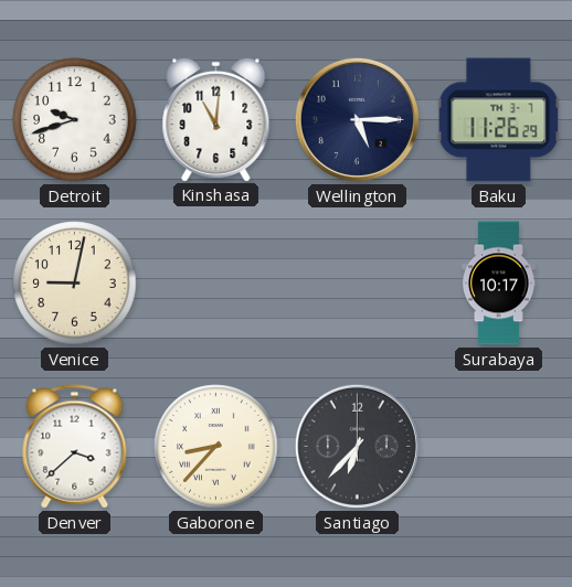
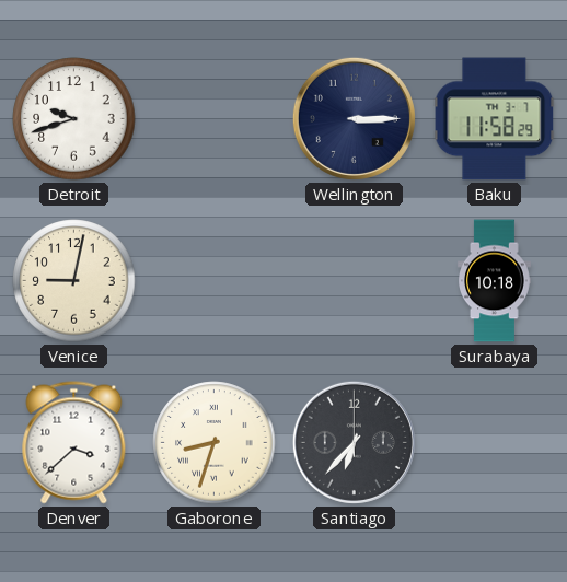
Kinshasa: 11:01 -> none
Wellington: 5:15 -> 3:15
Baku: 11:26 -> 11:58
Surabaya: 10:17 -> 10:18
Gaborone: 8:37 -> 8:33
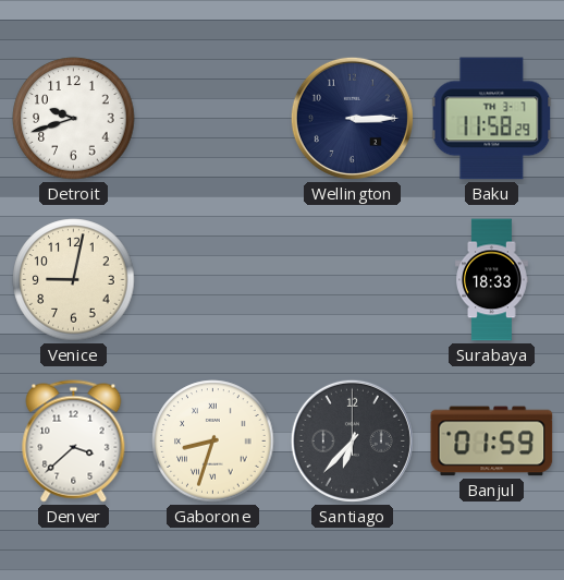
Surabaya: 10:18 -> 18:33
Banjul: none -> 01:59
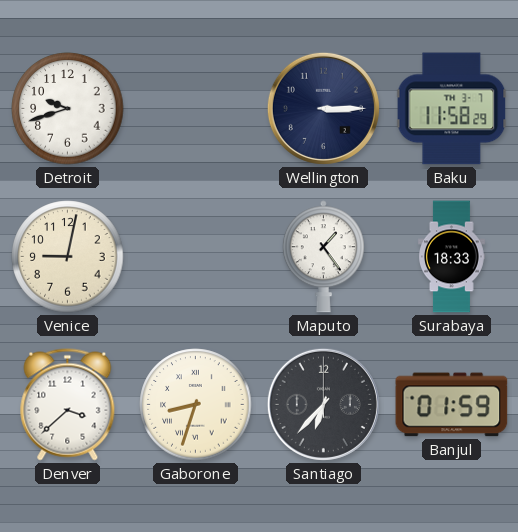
Maputo: none -> 1:24
